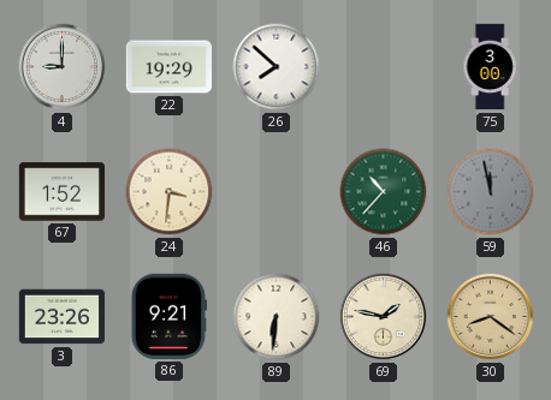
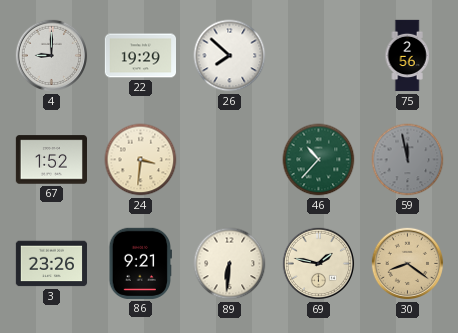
75: 3:00 -> 2:56
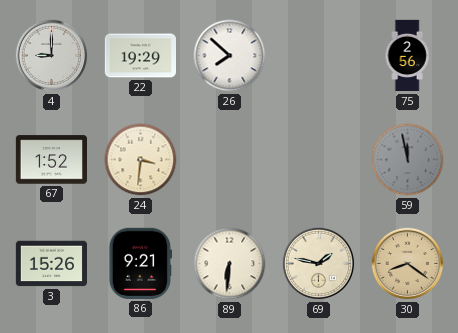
46: 10:37 -> none
3: 23:26 -> 15:26
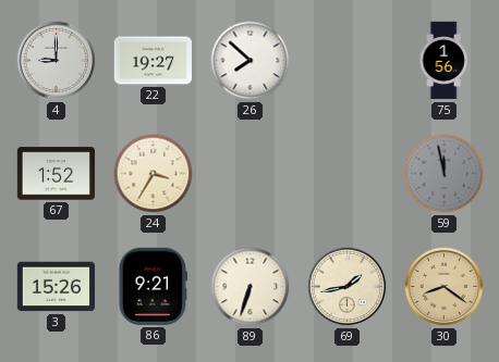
22: 19:29 -> 19:27
75: 2:56 -> 1:56
24: 3:31 -> 3:35
89: 6:31 -> 6:33
69: 1:47 -> 1:43
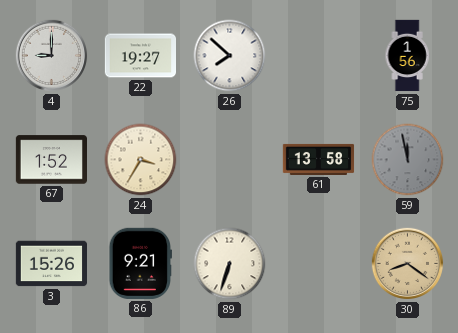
61: none -> 13:58
69: 1:43 -> none
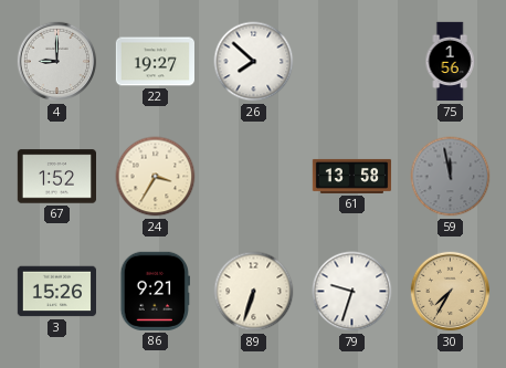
79: none -> 9:33
30: 8:21 -> 7:35
